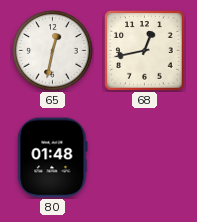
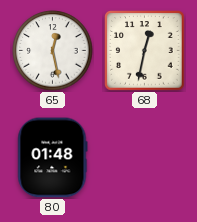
65: 12:32 -> 12:28
68: 12:43 -> 12:32
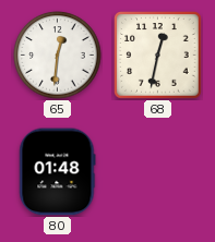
65: 12:28 -> 12:31
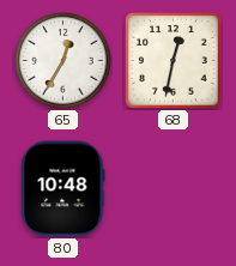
65: 12:31 -> 12:35
80: 01:48 -> 10:48
